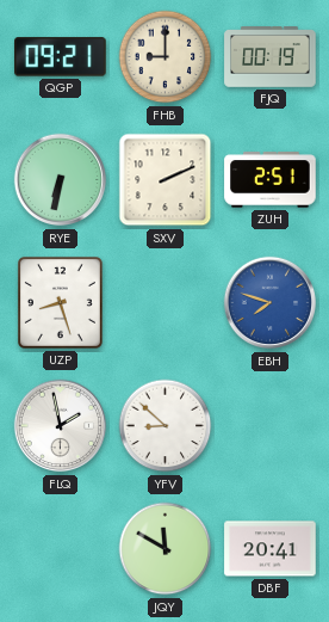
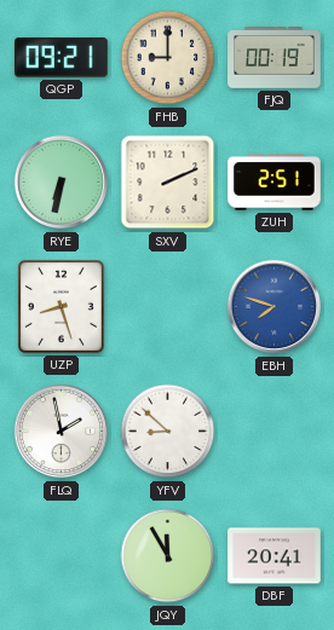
JQY: 11:50 -> 11:55
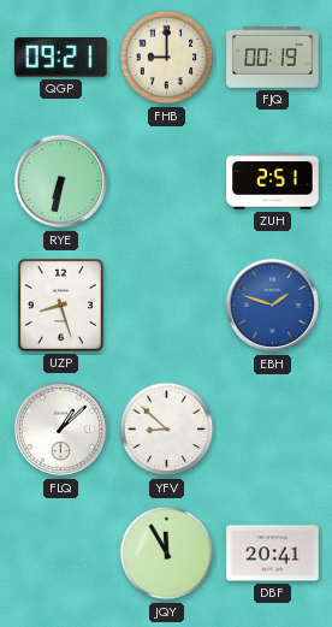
SXV: 2:11 -> none
EBH: 7:48 -> 1:48
FLQ: 1:58 -> 1:08
